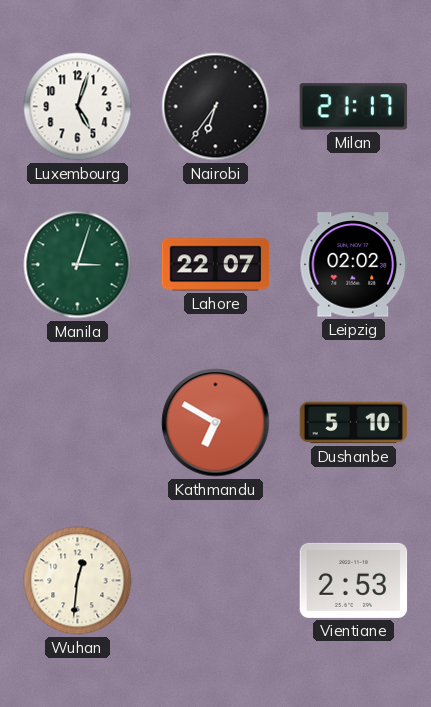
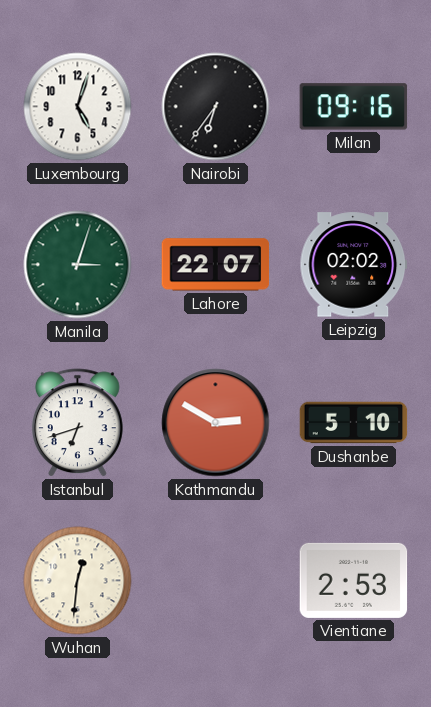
Milan: 21:17 -> 09:16
Istanbul: none -> 6:42
Kathmandu: 6:50 -> 2:50
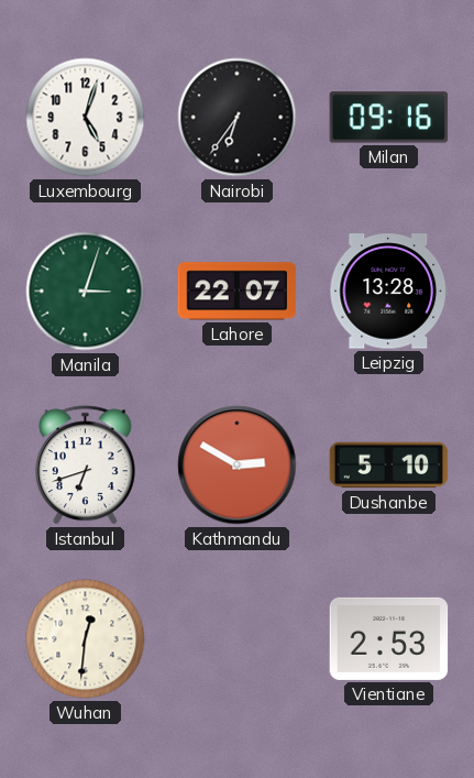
Leipzig: 02:02 -> 13:28
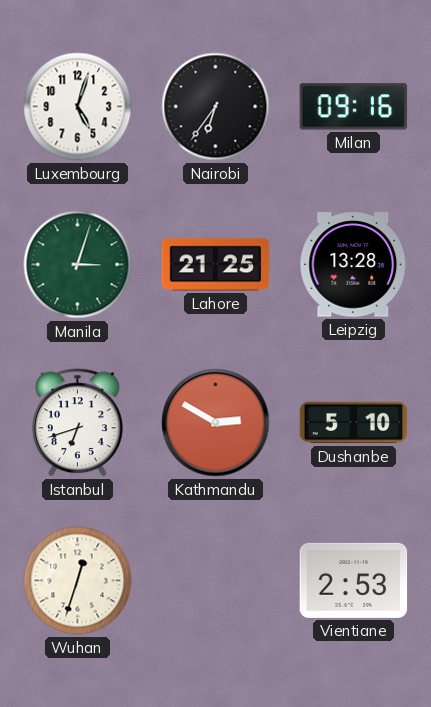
Lahore: 22:07 -> 21:25
Wuhan: 12:31 -> 12:33
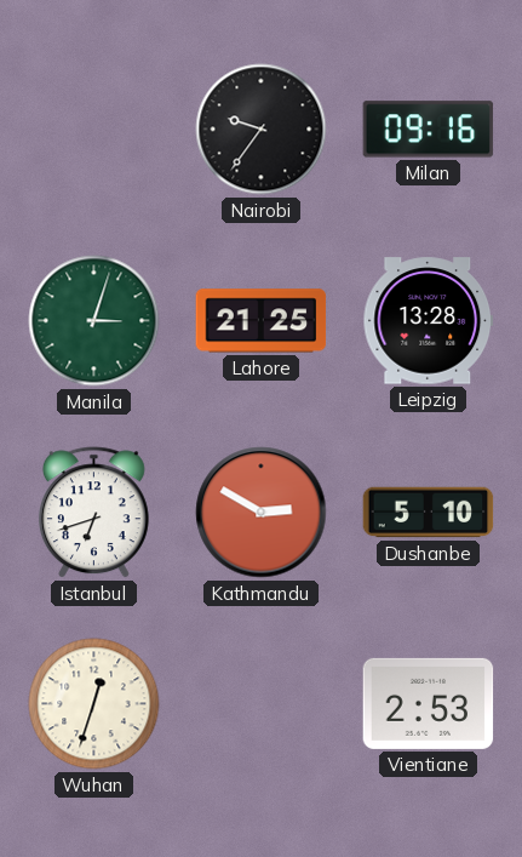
Luxembourg: 5:03 -> none
Nairobi: 6:36 -> 9:36
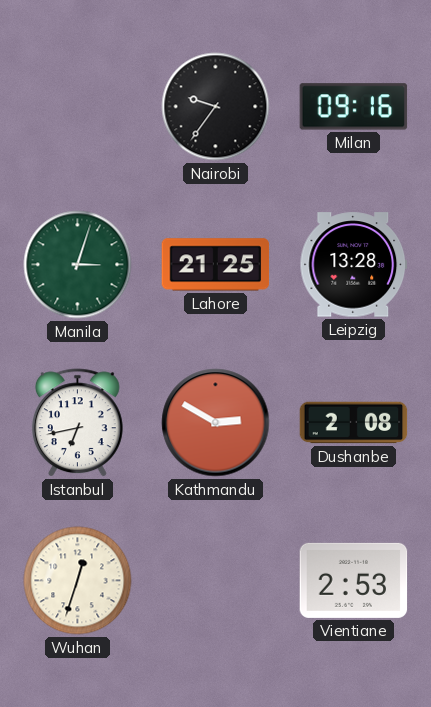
Istanbul: 6:42 -> 6:43
Dushanbe: 5:10 -> 2:08
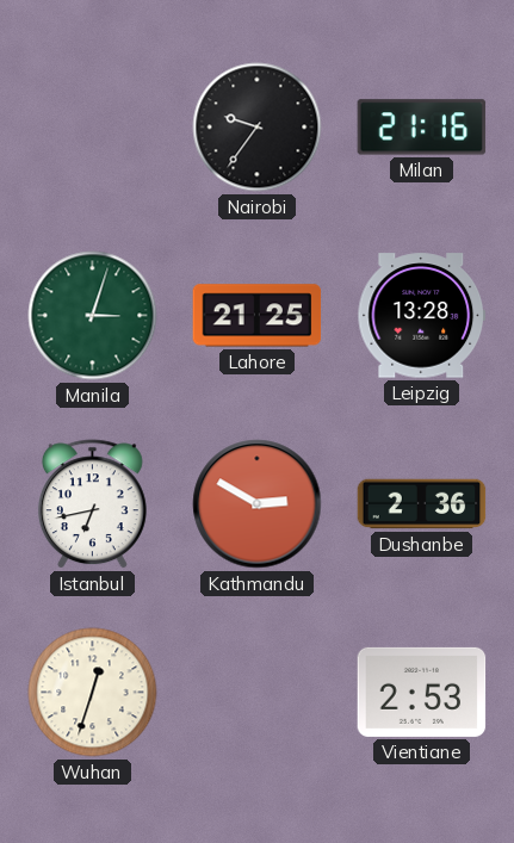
Milan: 09:16 -> 21:16
Dushanbe: 2:08 -> 2:36
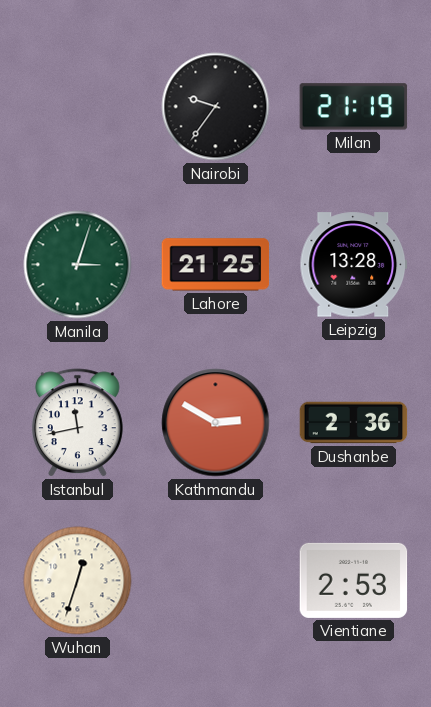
Milan: 21:16 -> 21:19
Istanbul: 6:43 -> 11:43
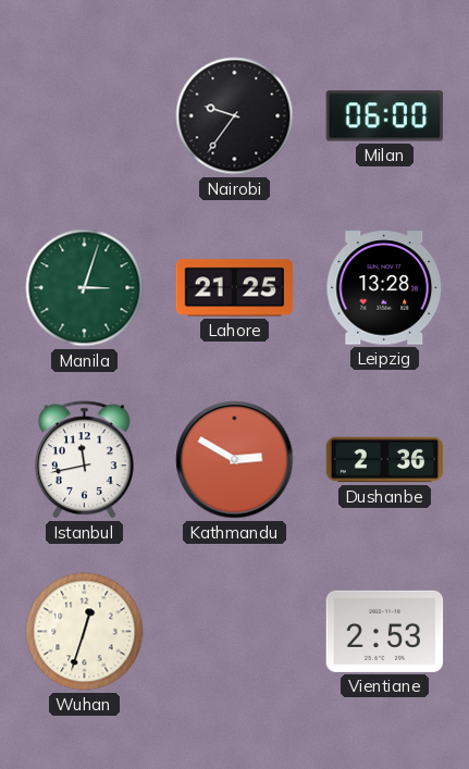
Milan: 21:19 -> 06:00
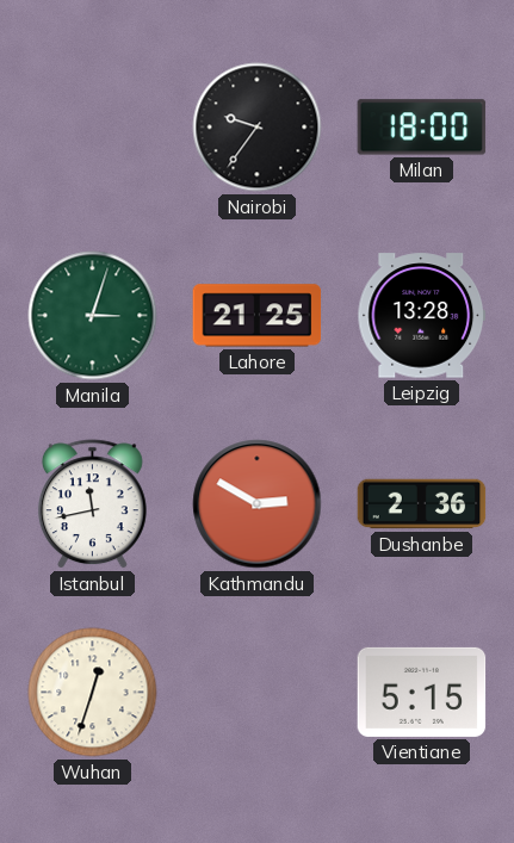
Milan: 06:00 -> 18:00
Vientiane: 2:53 -> 5:15
